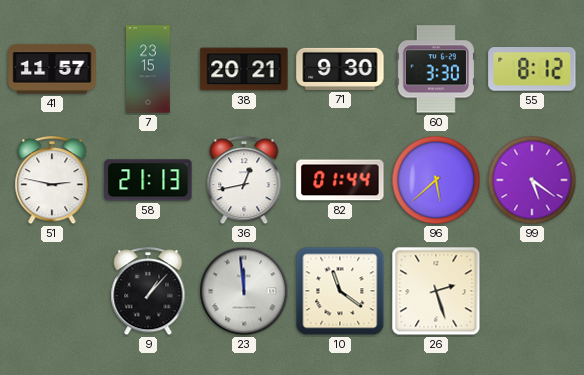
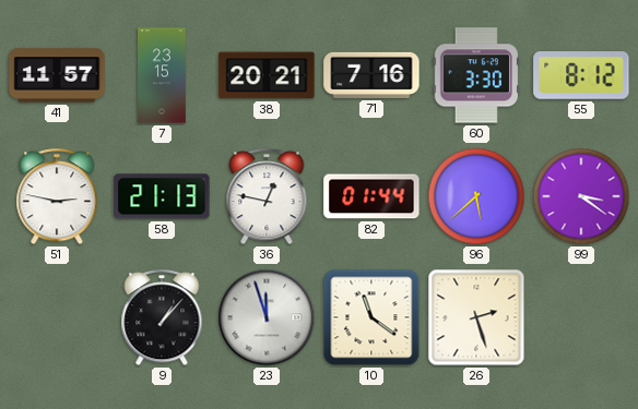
71: 9:30 -> 7:16
36: 12:43 -> 12:47
99: 5:21 -> 3:21
23: 11:59 -> 11:57
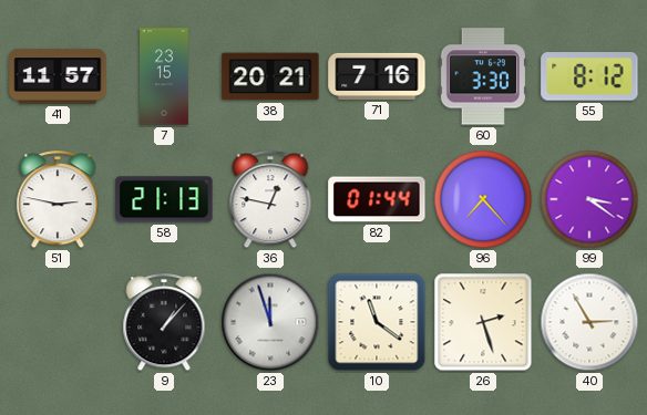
96: 5:38 -> 7:23
40: none -> 2:55
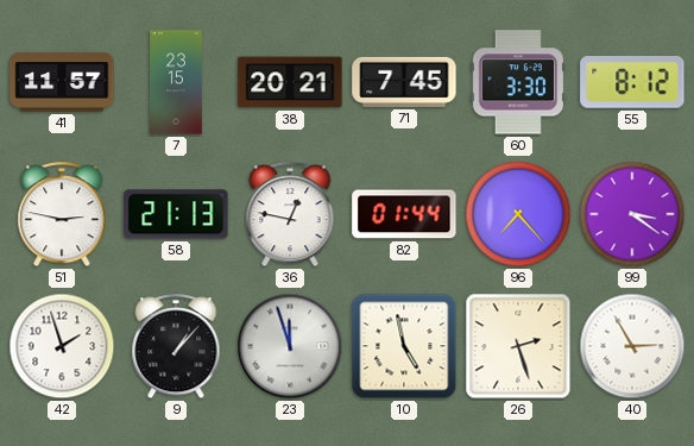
71: 7:16 -> 7:45
42: none -> 1:57
10: 11:21 -> 4:58
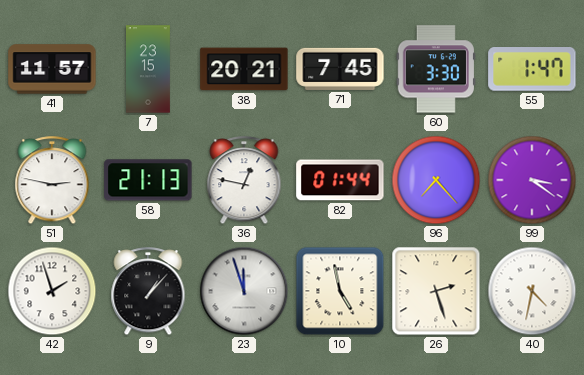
55: 8:12 -> 1:47
40: 2:55 -> 4:32
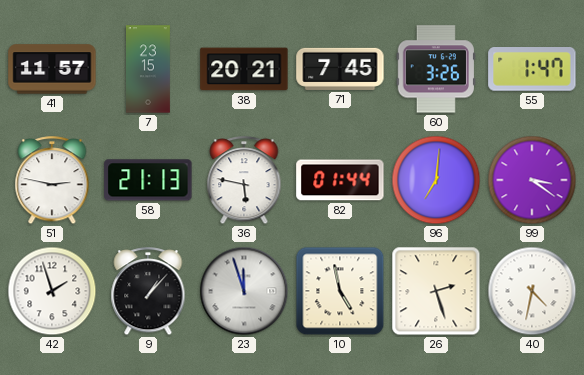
60: 3:30 -> 3:26
36: 12:47 -> 5:47
96: 7:23 -> 7:01
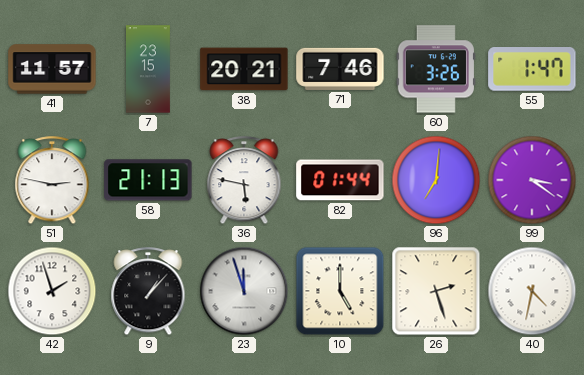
71: 7:45 -> 7:46
10: 4:58 -> 5:00
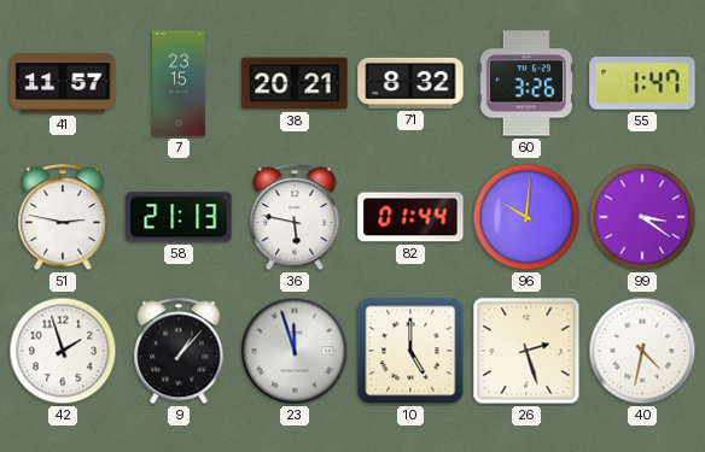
71: 7:46 -> 8:32
96: 7:01 -> 10:01
